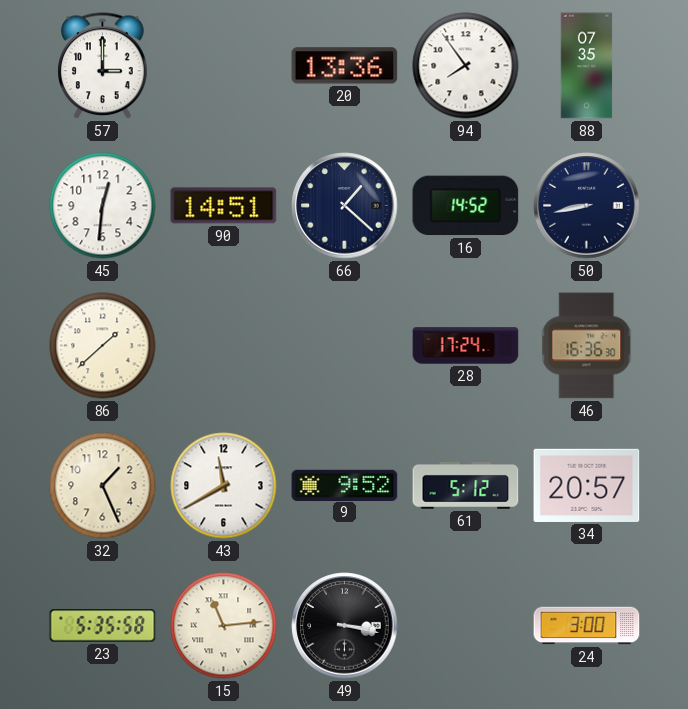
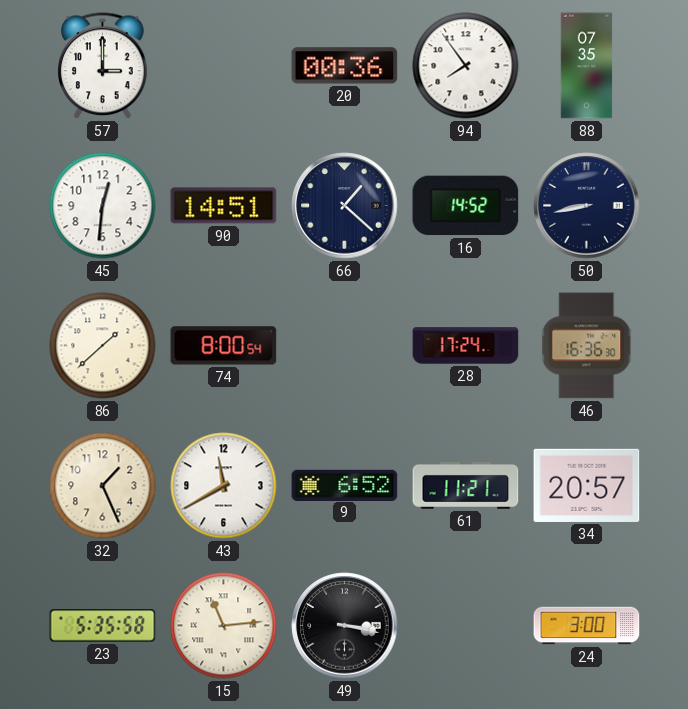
20: 13:36 -> 00:36
74: none -> 8:00
9: 9:52 -> 6:52
61: 5:12 -> 11:21
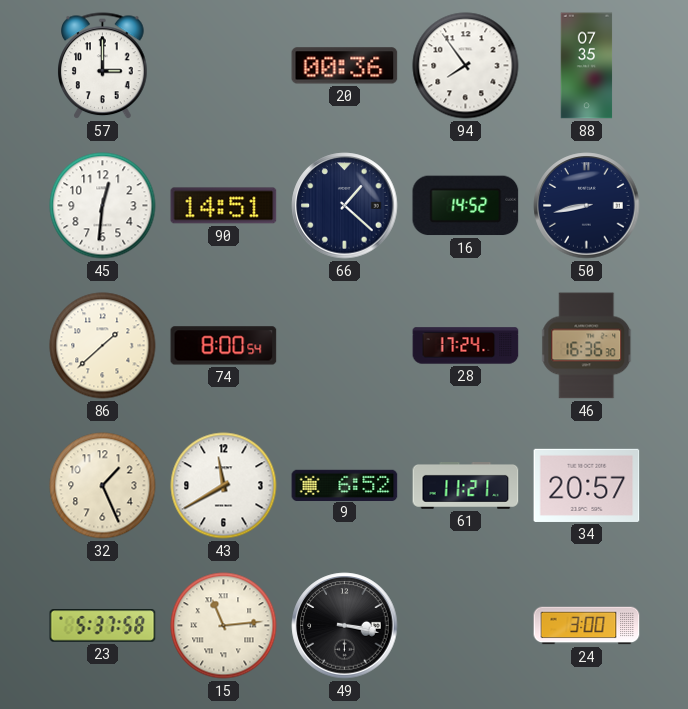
23: 5:35 -> 5:37
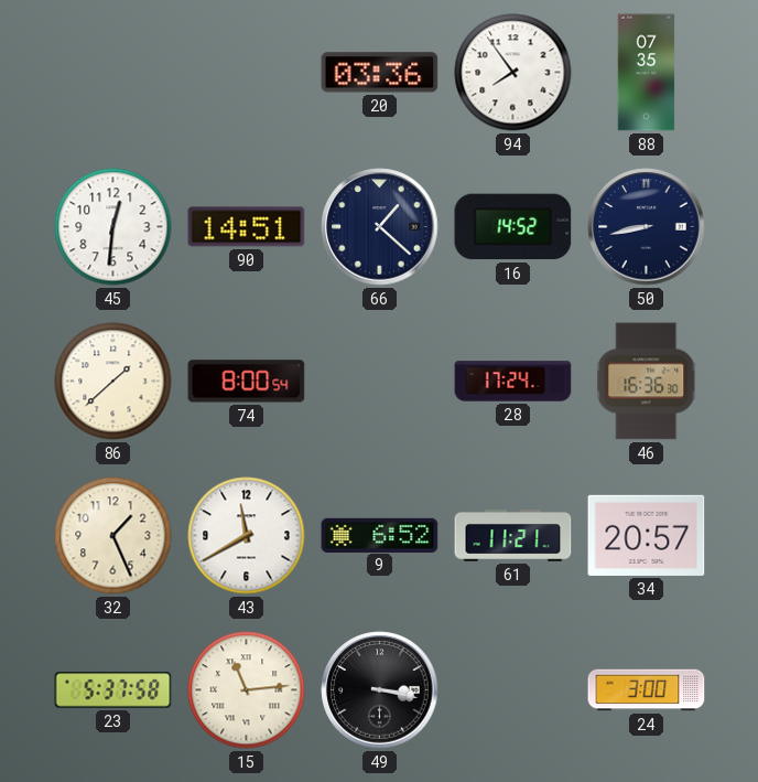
57: 3:00 -> none
20: 00:36 -> 03:36
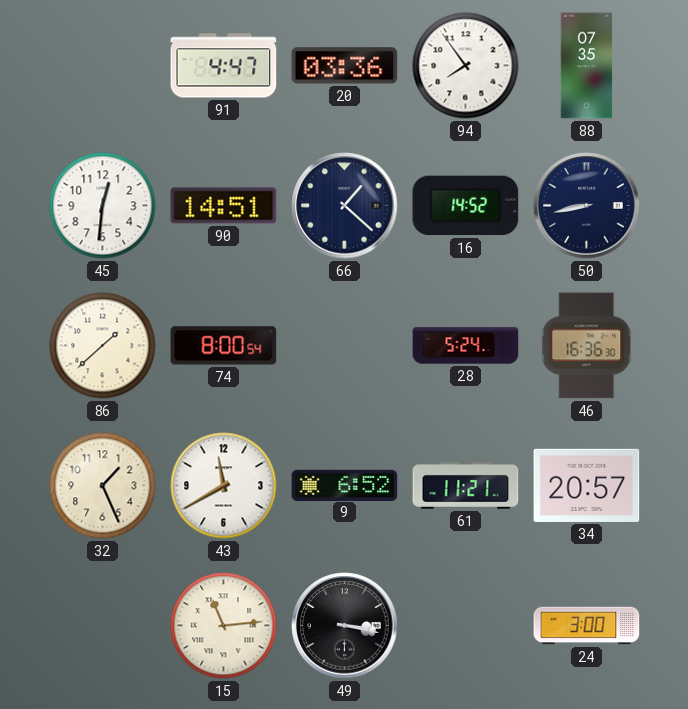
91: none -> 4:47
28: 17:24 -> 5:24
23: 5:37 -> none
